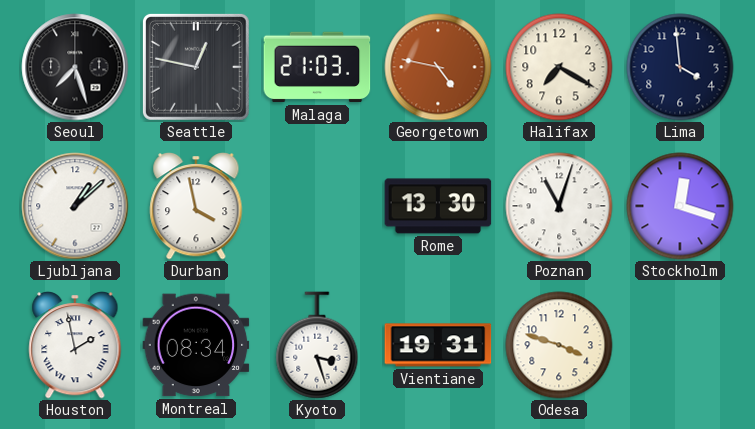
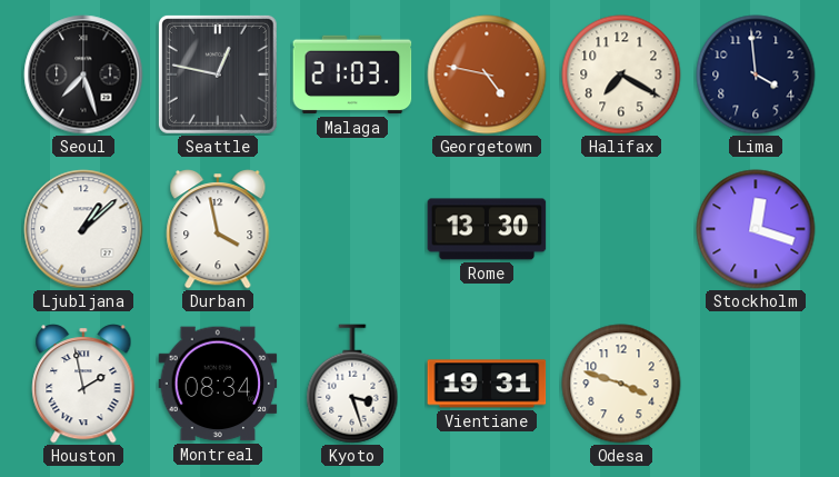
Poznan: 11:03 -> none
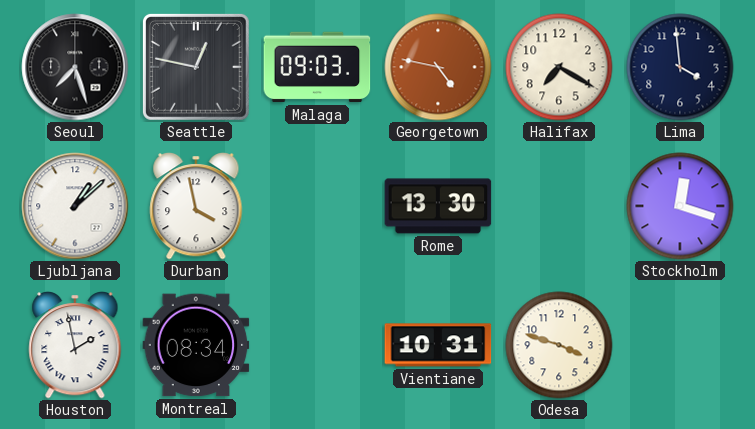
Malaga: 21:03 -> 09:03
Kyoto: 3:27 -> none
Vientiane: 19:31 -> 10:31
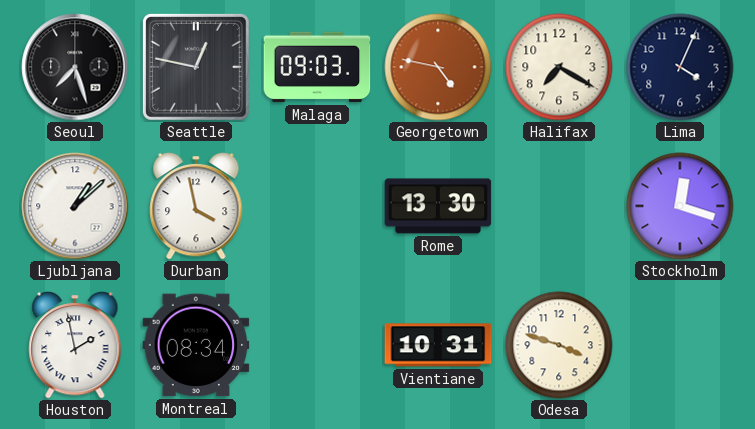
Lima: 3:59 -> 4:04
